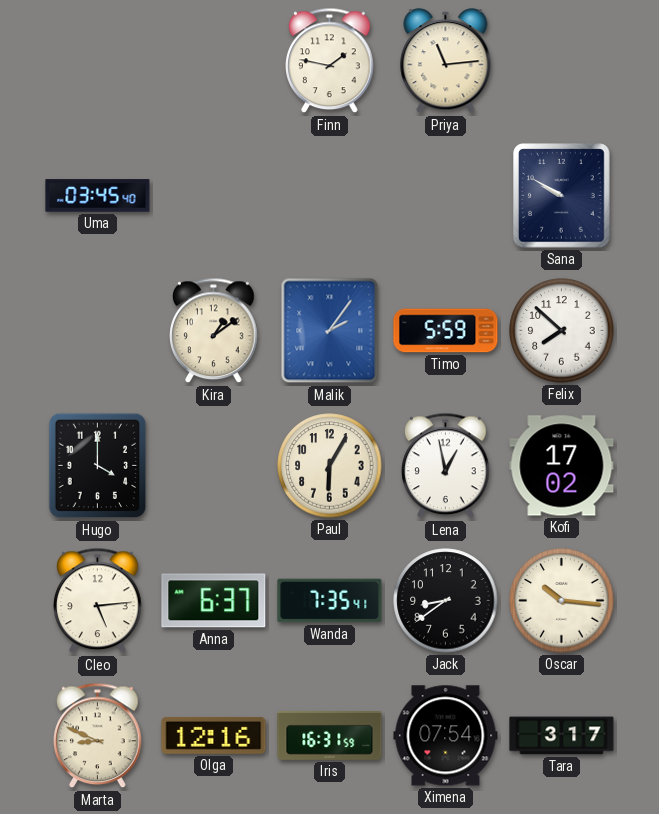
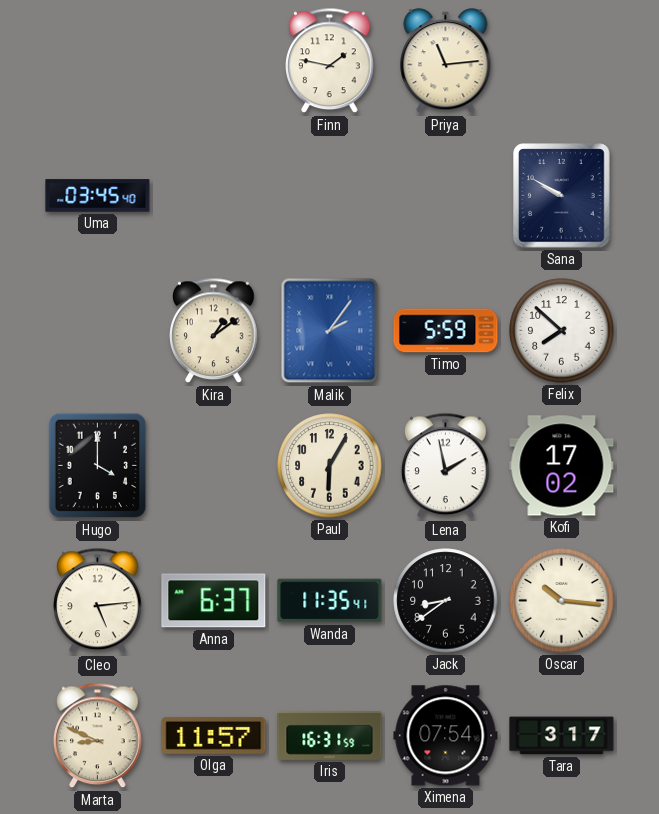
Lena: 12:58 -> 1:58
Wanda: 7:35 -> 11:35
Olga: 12:16 -> 11:57
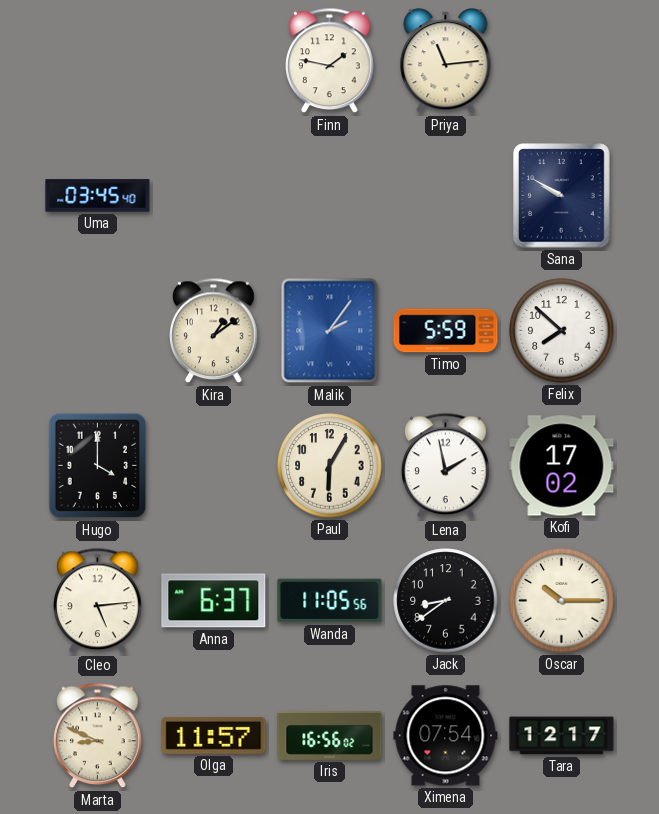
Wanda: 11:35 -> 11:05
Oscar: 10:16 -> 10:15
Iris: 16:31 -> 16:56
Tara: 3:17 -> 12:17
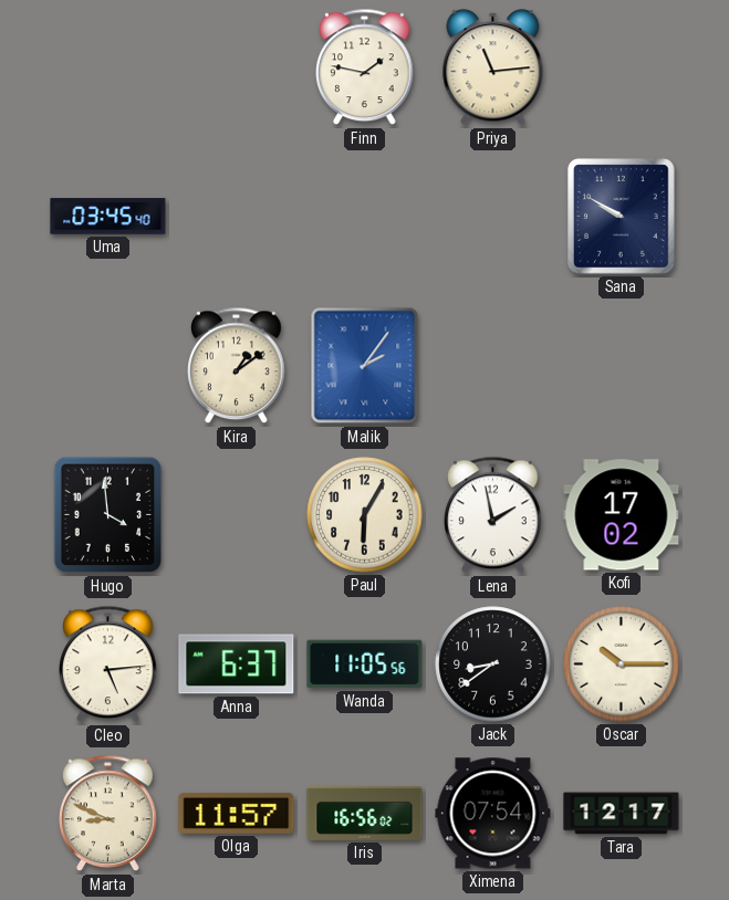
Timo: 5:59 -> none
Felix: 7:52 -> none
Hugo: 4:00 -> 3:59
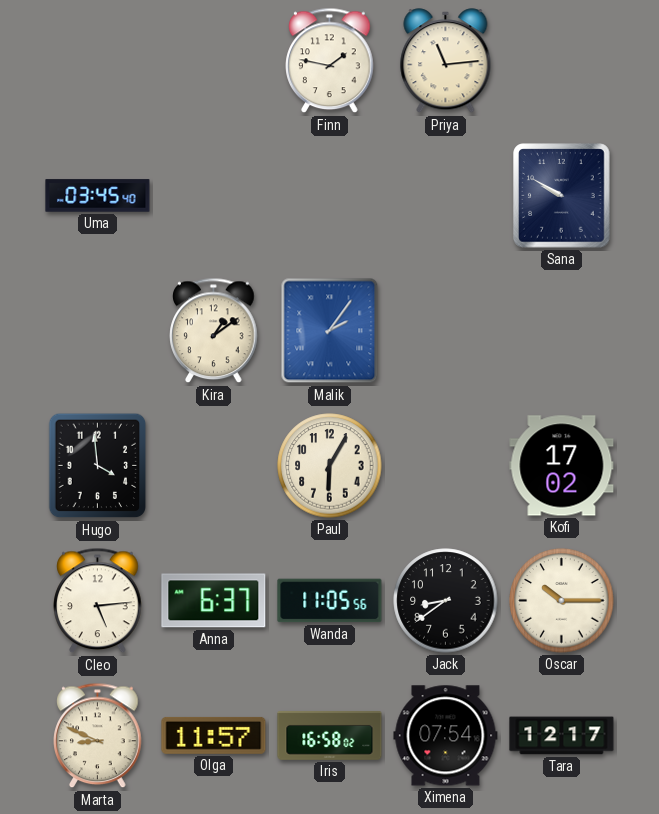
Lena: 1:58 -> none
Iris: 16:56 -> 16:58
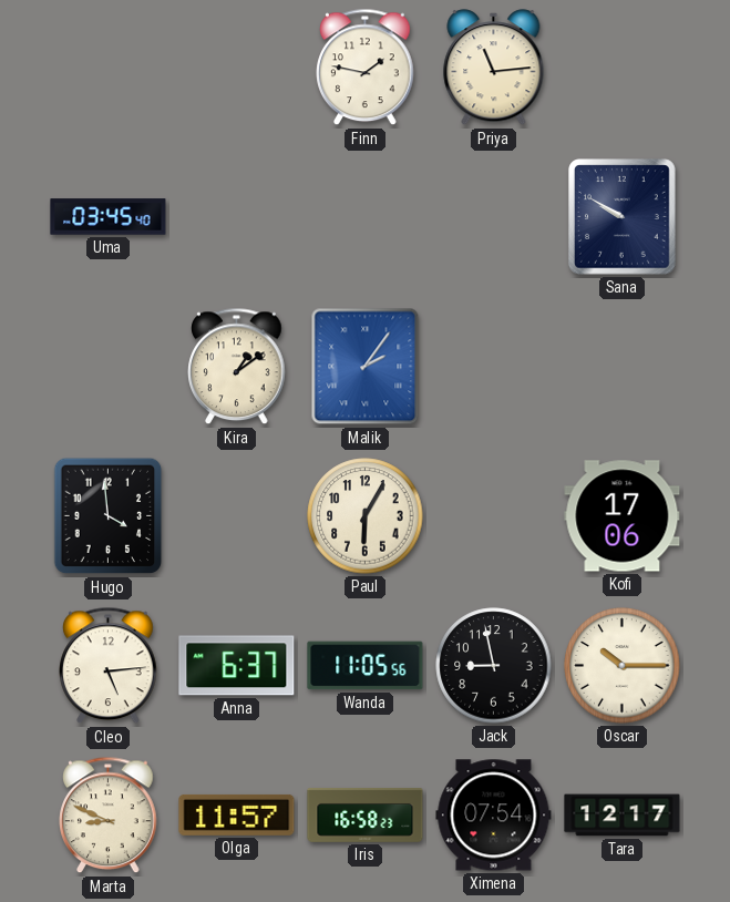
Kofi: 17:02 -> 17:06
Jack: 8:39 -> 8:58
Iris: 16:58:02 -> 16:58:23
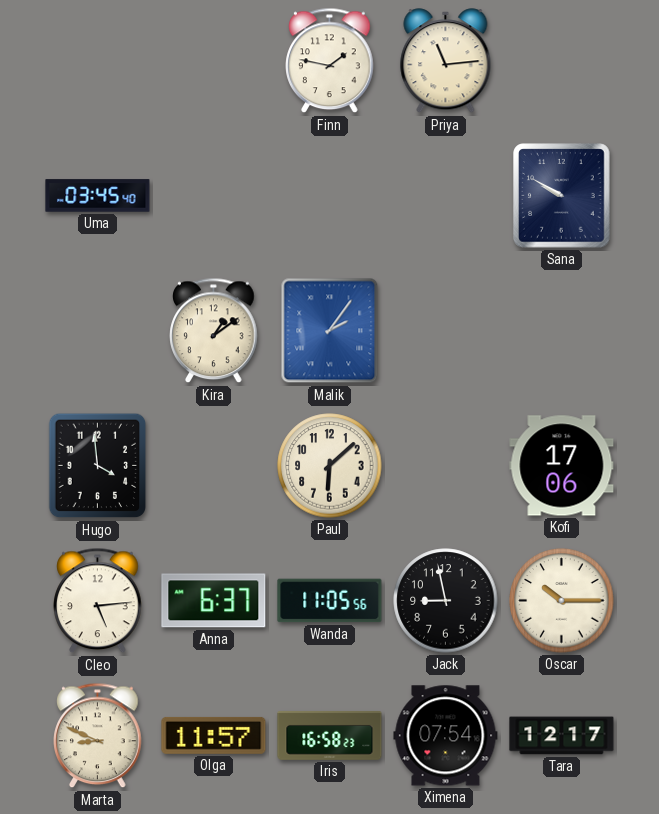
Paul: 6:05 -> 6:08
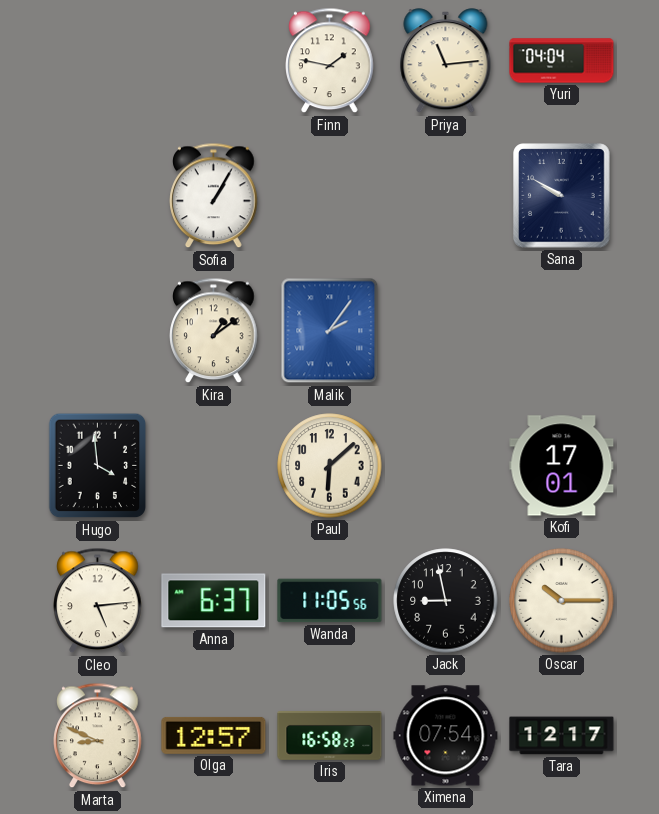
Yuri: none -> 04:04
Uma: 03:45 -> none
Sofia: none -> 1:05
Kofi: 17:06 -> 17:01
Olga: 11:57 -> 12:57
